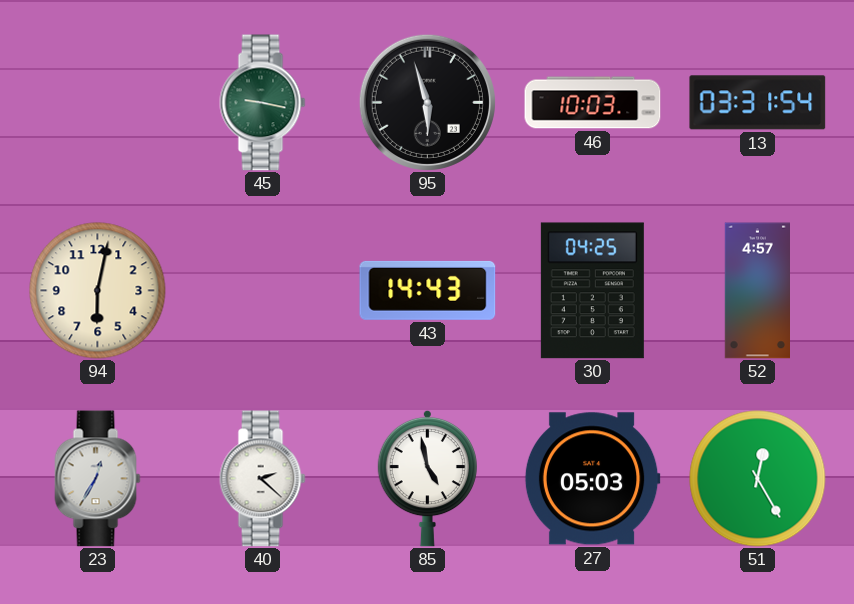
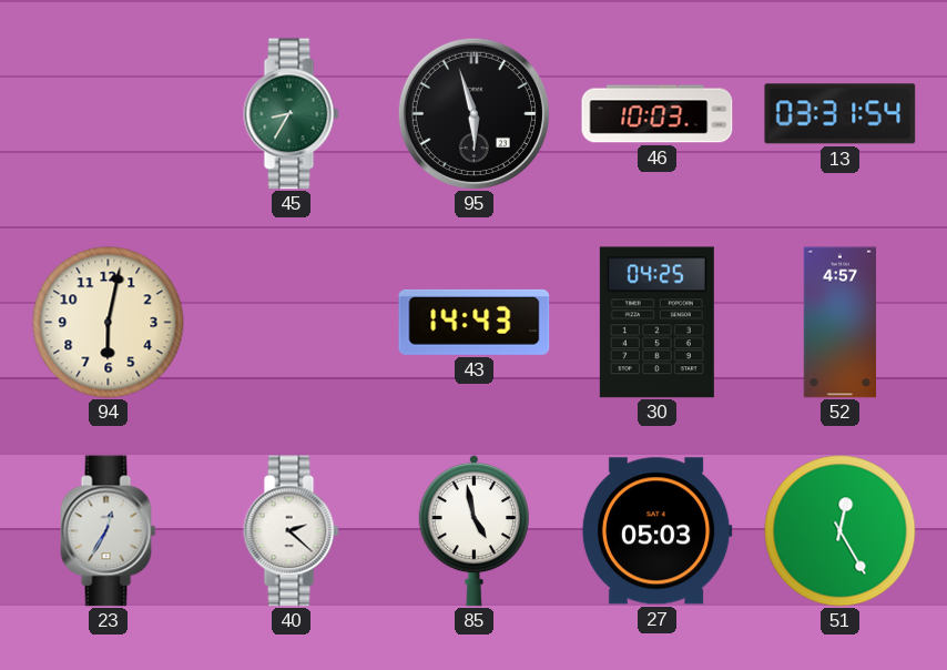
45: 9:17 -> 8:35
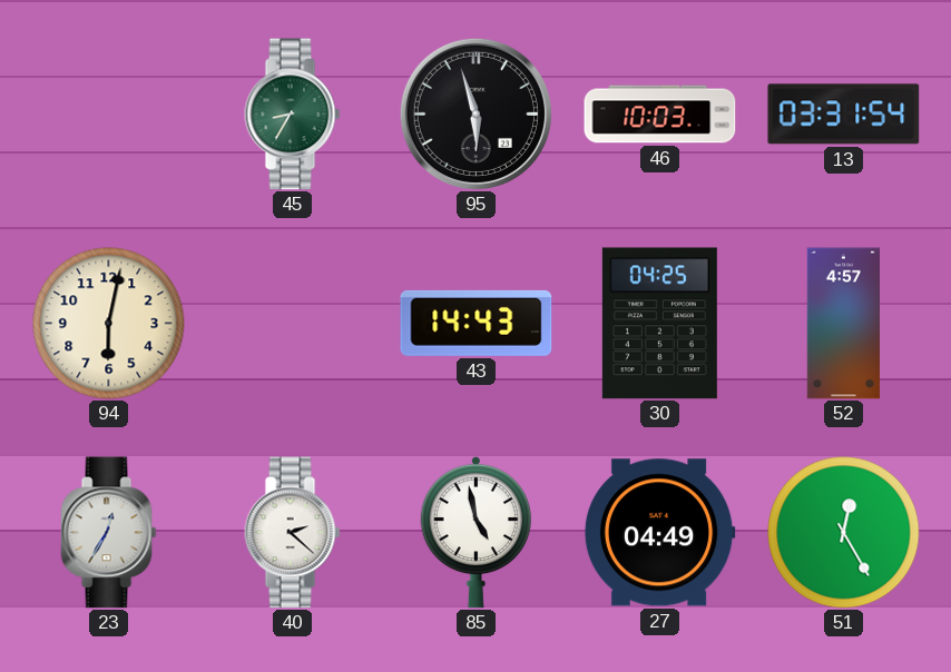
27: 05:03 -> 04:49
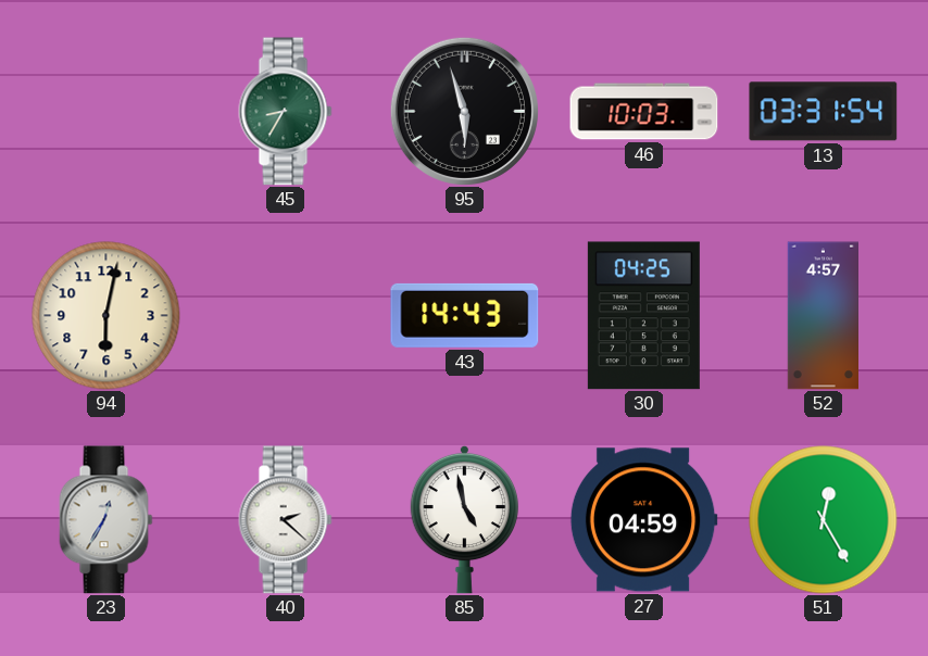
27: 04:49 -> 04:59
